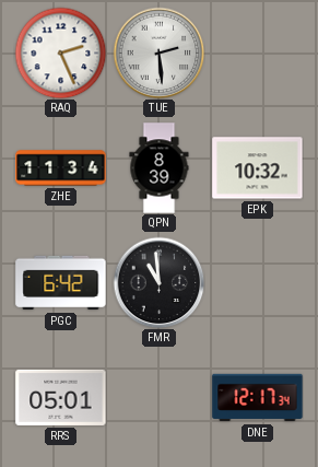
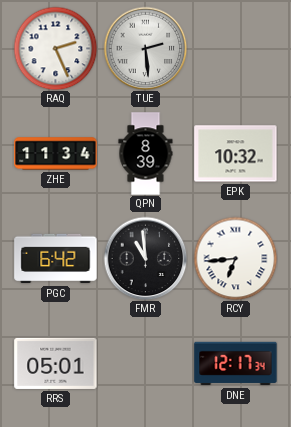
RCY: none -> 6:44
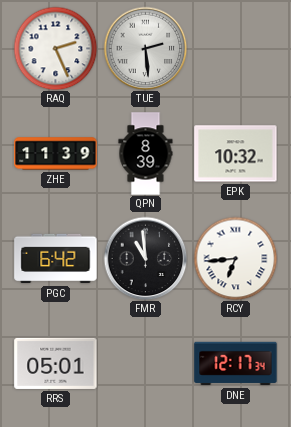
ZHE: 11:34 -> 11:39
